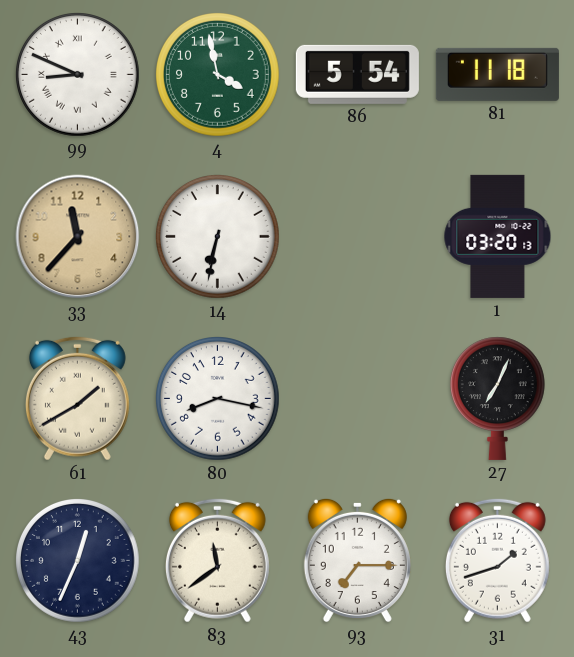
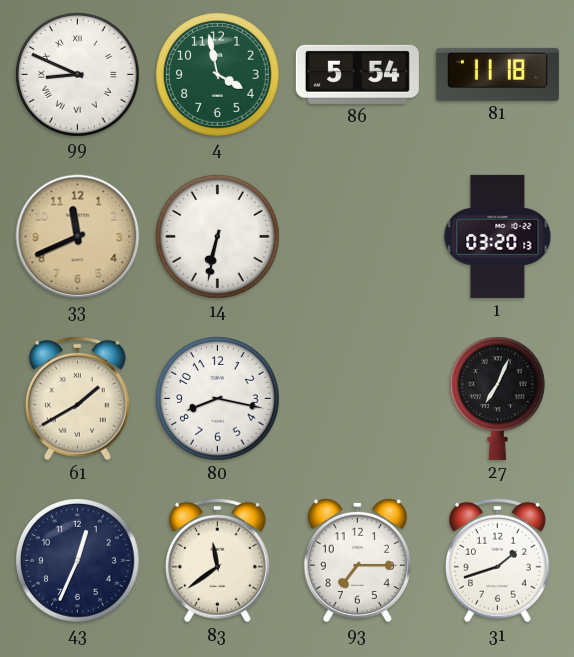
33: 11:37 -> 11:41
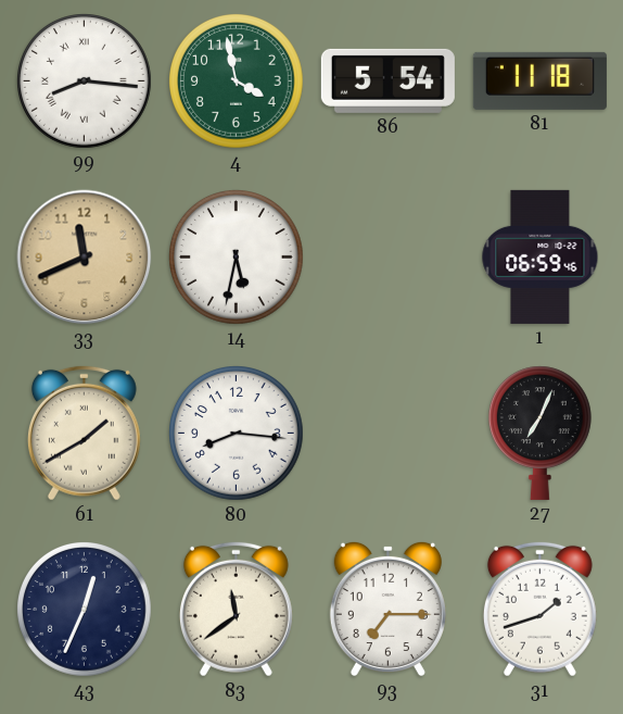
99: 8:49 -> 8:16
14: 6:32 -> 5:32
1: 03:20 -> 06:59
80: 8:17 -> 8:16
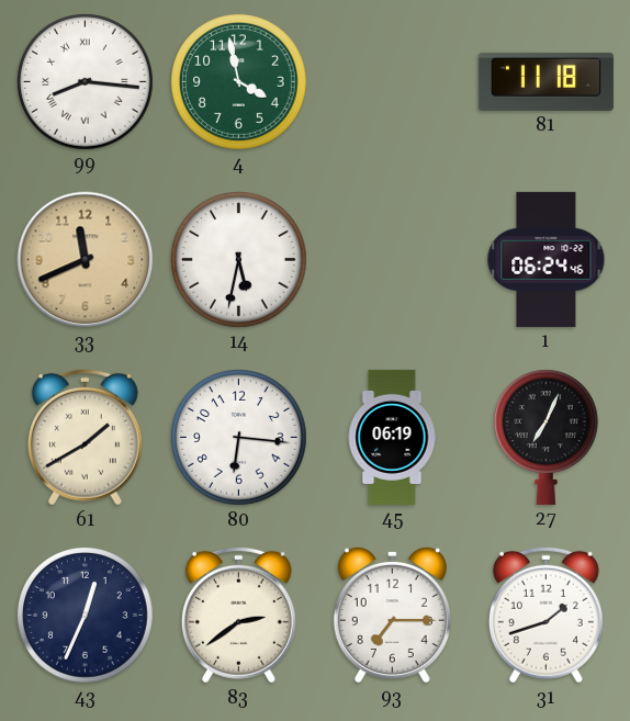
86: 5:54 -> none
1: 06:59 -> 06:24
80: 8:16 -> 6:16
45: none -> 06:19
83: 11:39 -> 2:39
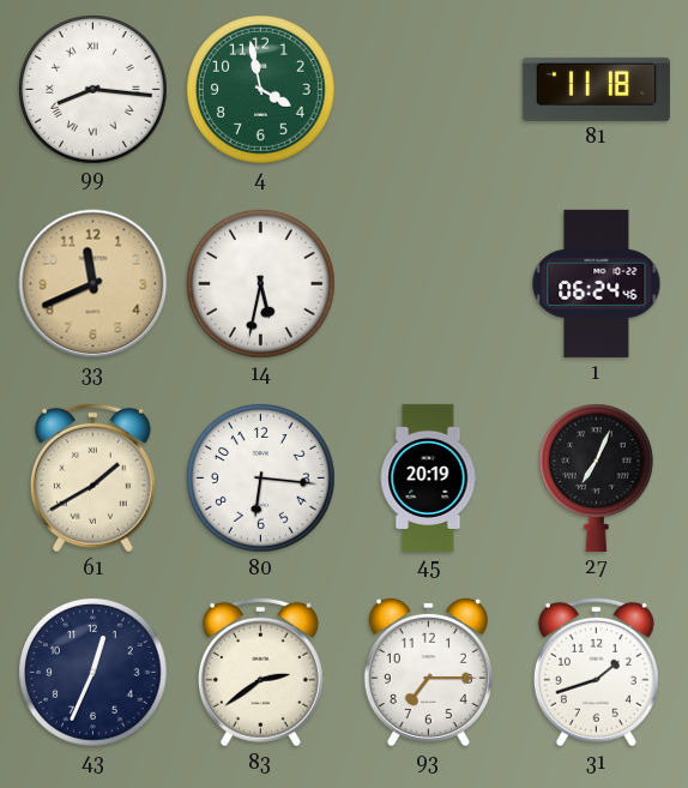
45: 06:19 -> 20:19
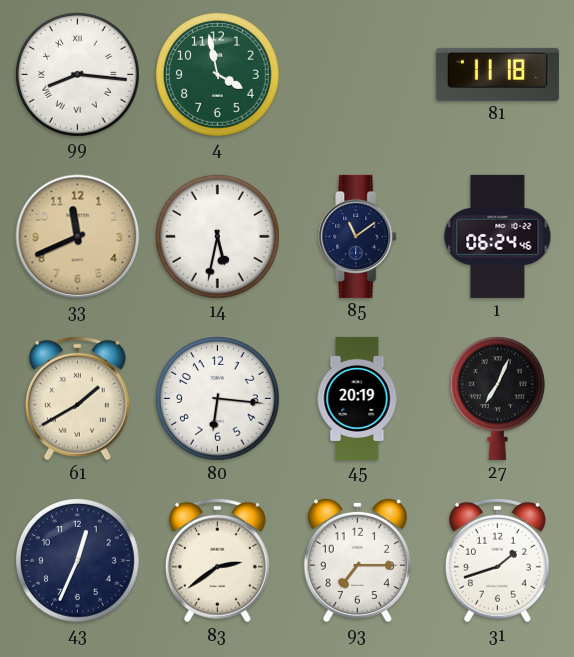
85: none -> 11:09
